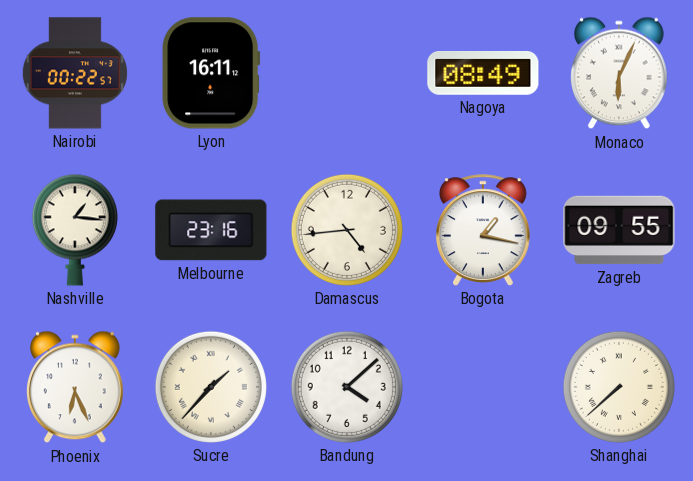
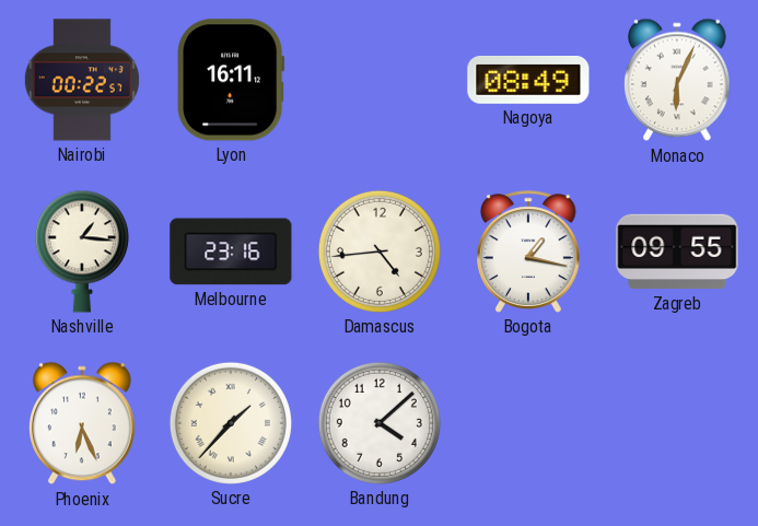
Shanghai: 7:38 -> none
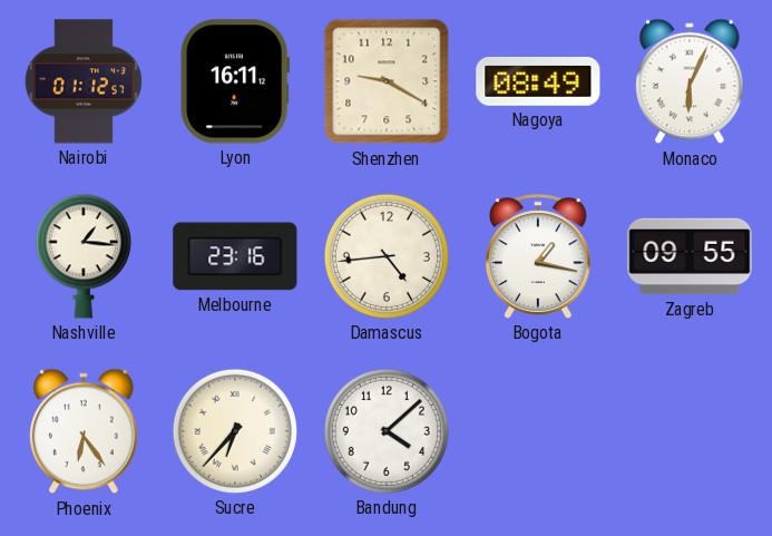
Nairobi: 00:22 -> 01:12
Shenzhen: none -> 9:20
Phoenix: 6:26 -> 6:24
Sucre: 1:37 -> 6:37
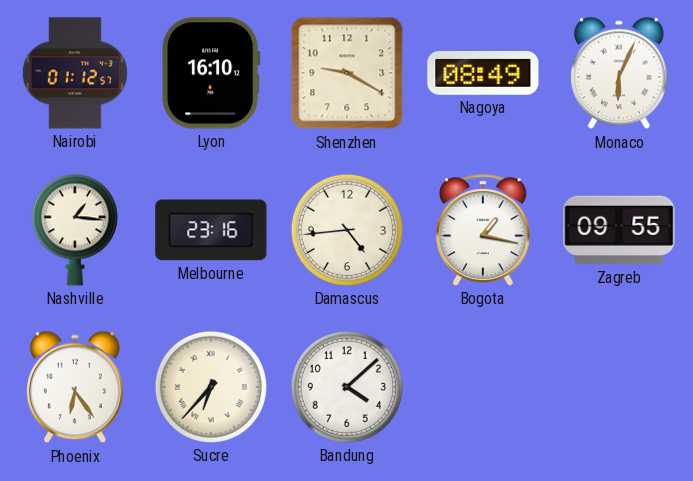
Lyon: 16:11 -> 16:10
